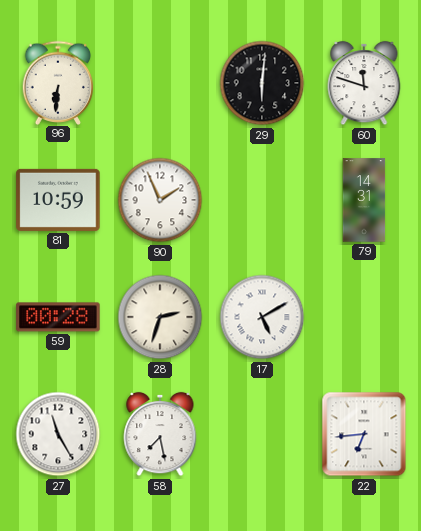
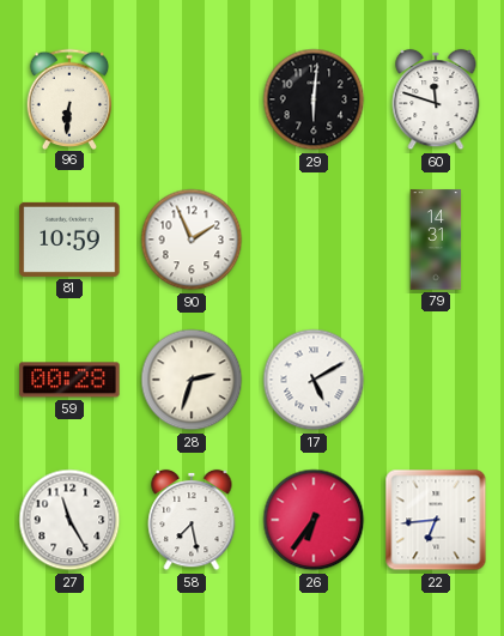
26: none -> 6:36
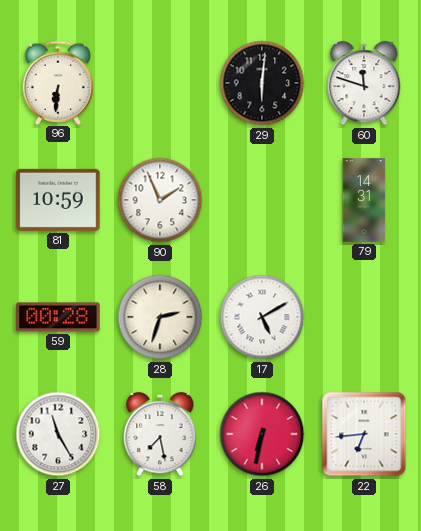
26: 6:36 -> 6:32
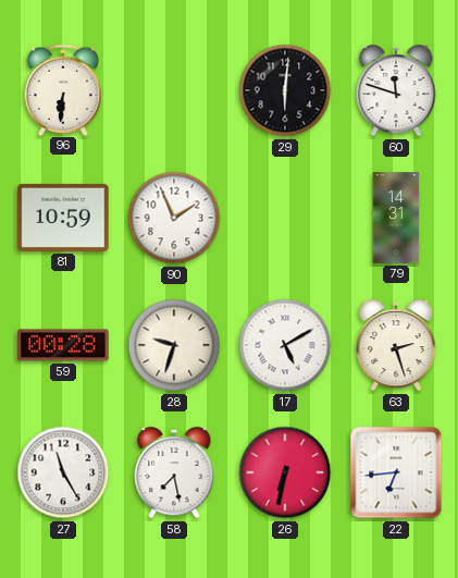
28: 2:33 -> 9:33
63: none -> 2:27
